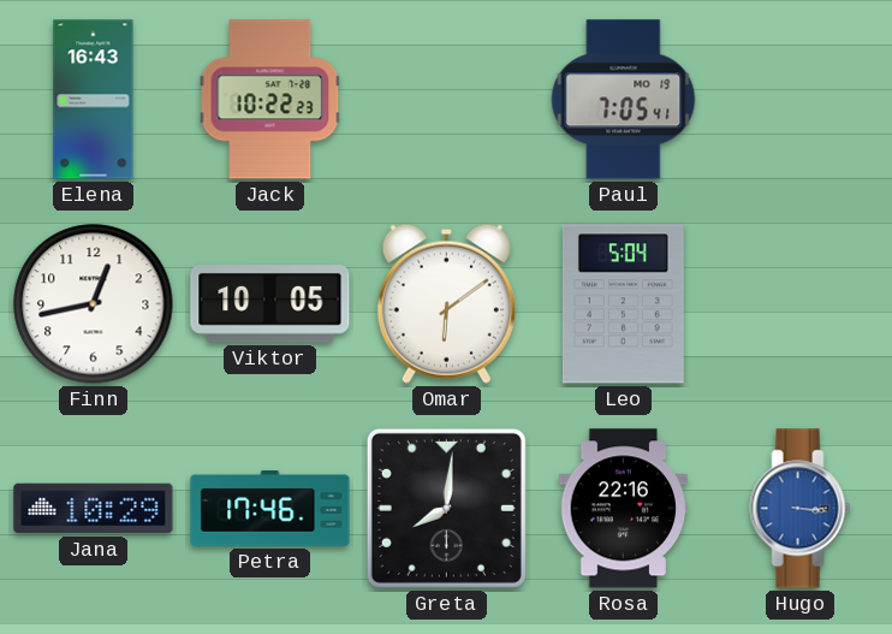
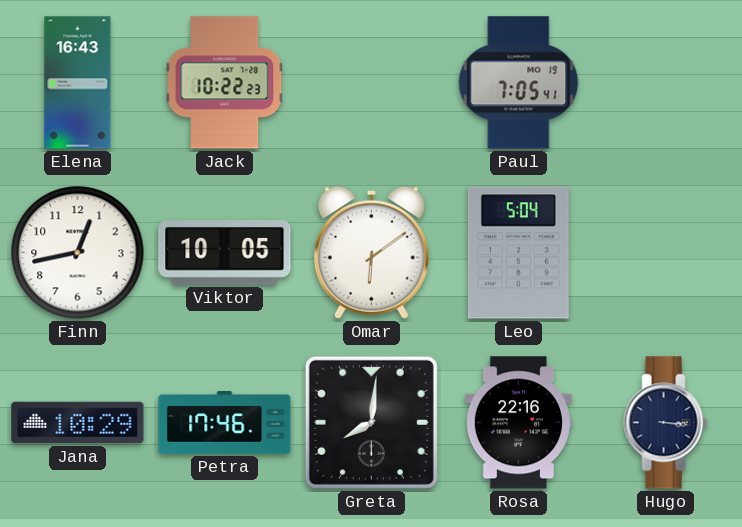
Hugo dial: blue -> navy
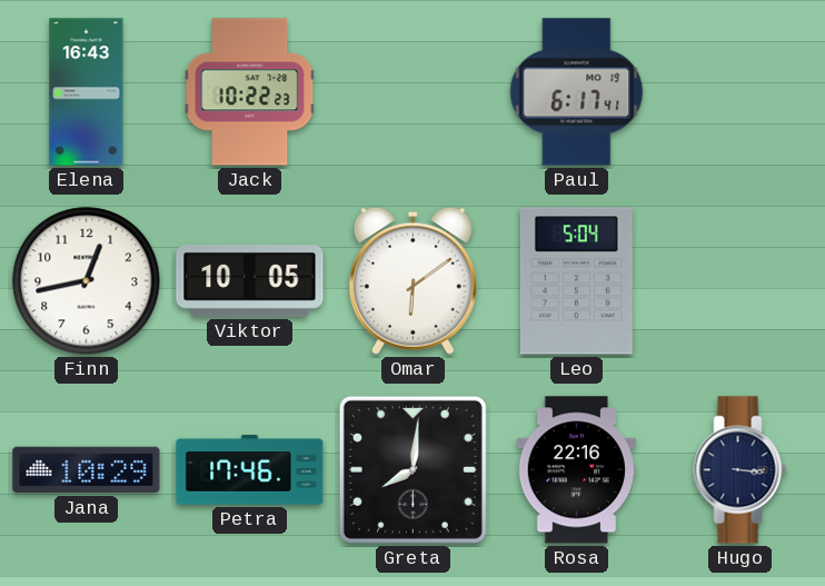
Paul: 7:05 -> 6:17
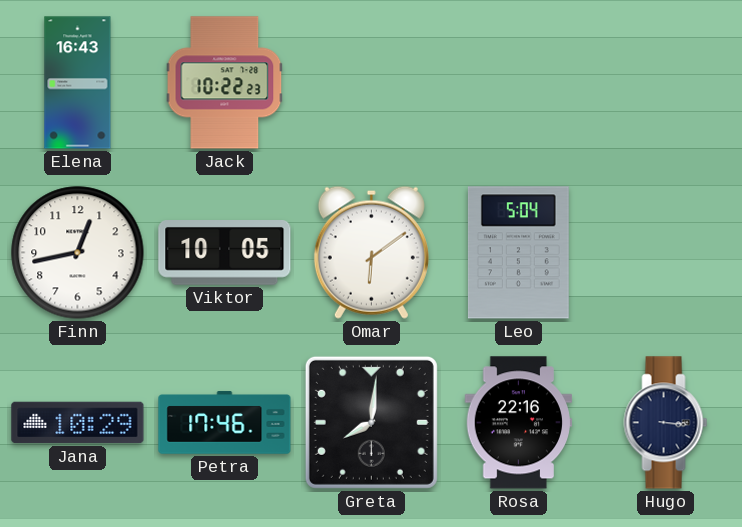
Paul: 6:17 -> none
